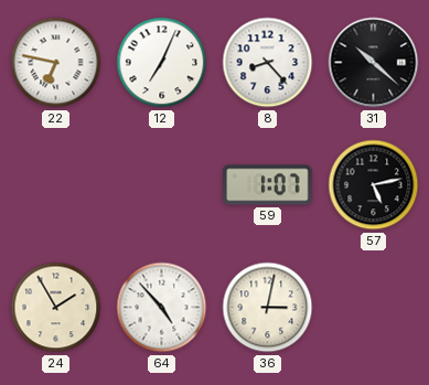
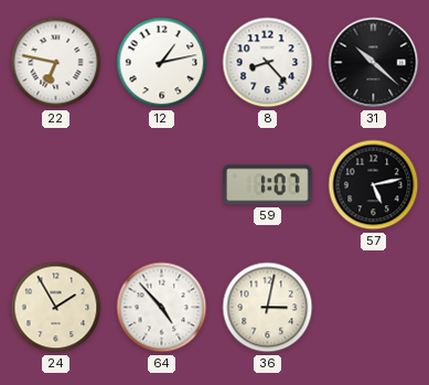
12: 7:04 -> 1:13
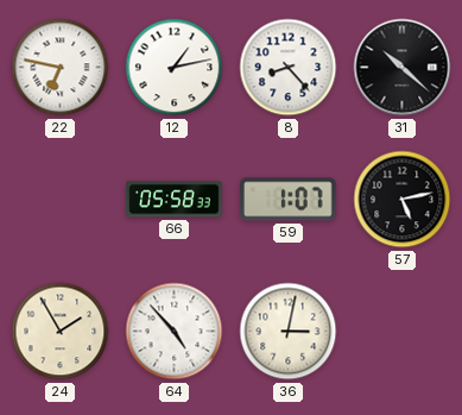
66: none -> 05:58
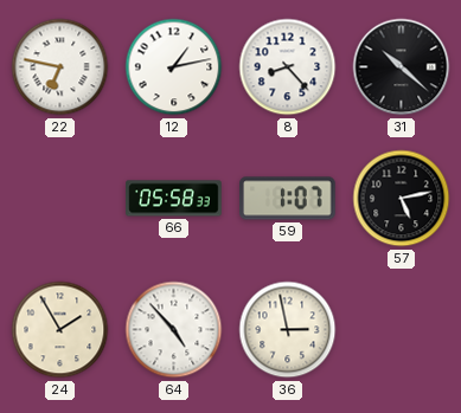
36: 3:02 -> 2:58
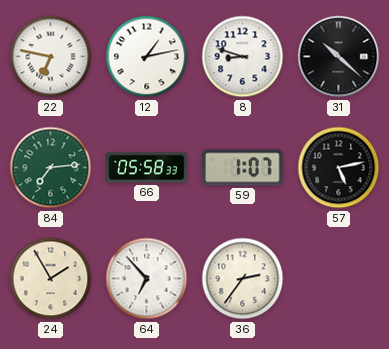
8: 8:23 -> 8:48
84: none -> 7:14
64: 4:53 -> 6:53
36: 2:58 -> 2:36
